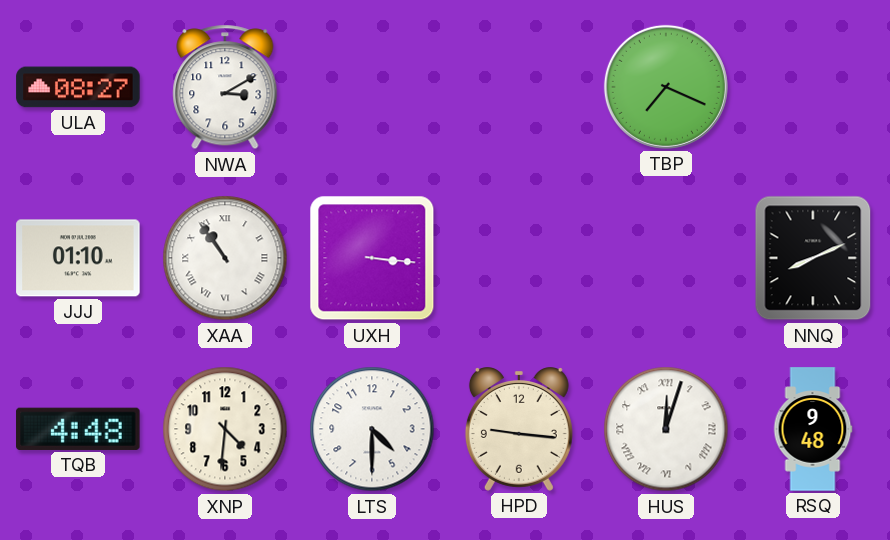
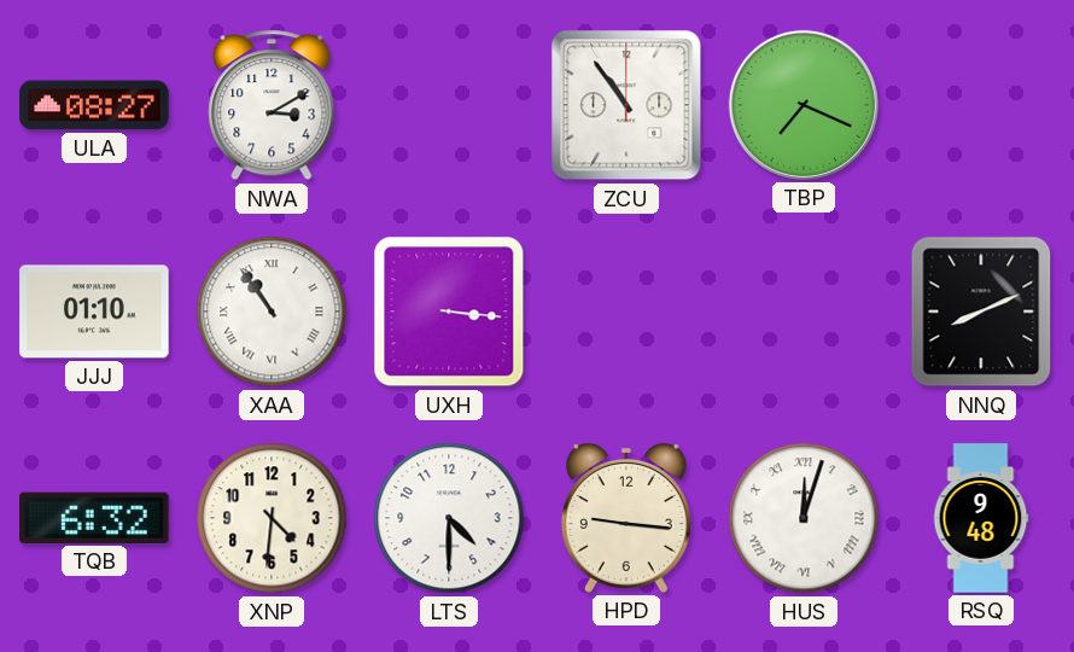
ZCU: none -> 10:54
TQB: 4:48 -> 6:32
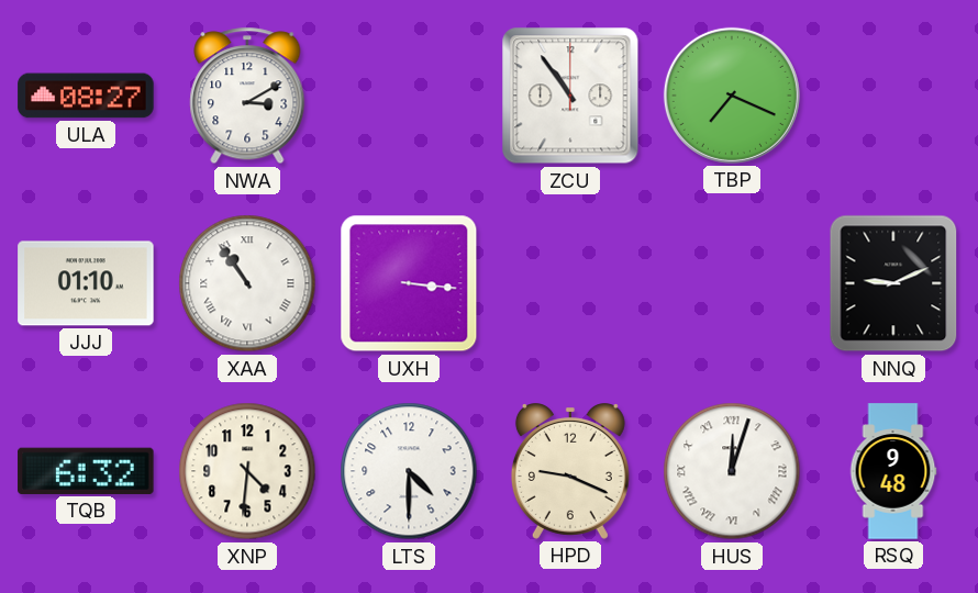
NNQ: 8:11 -> 9:11
HPD: 9:16 -> 9:19
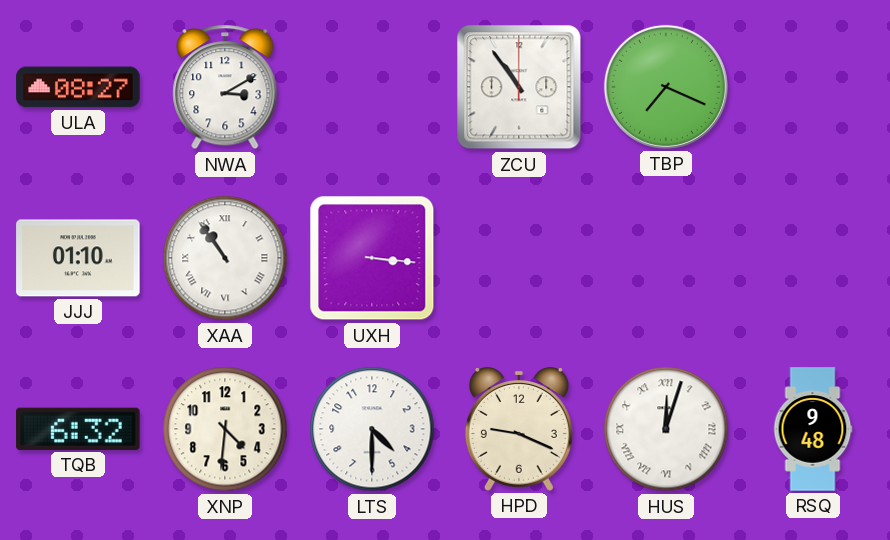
NNQ: 9:11 -> none
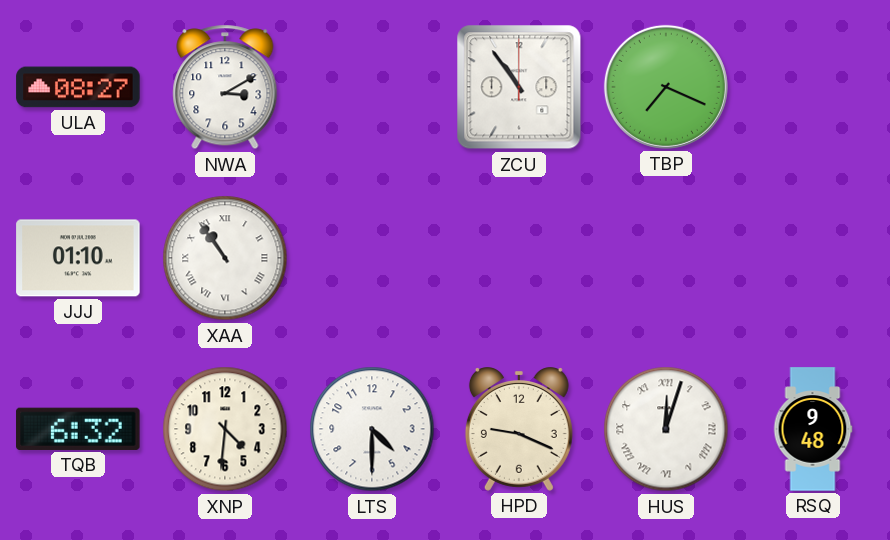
UXH: 3:16 -> none
